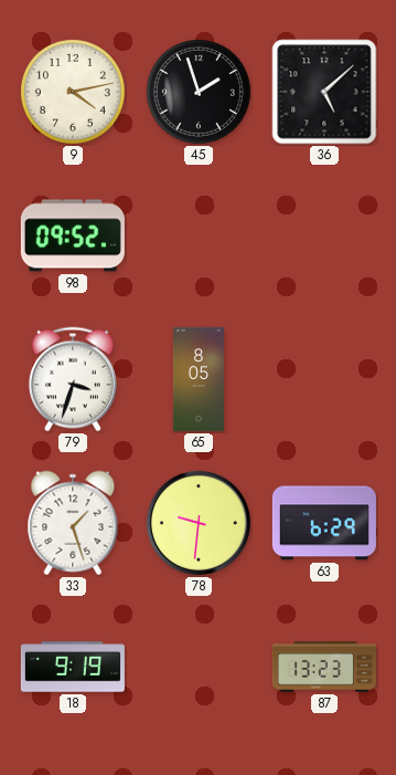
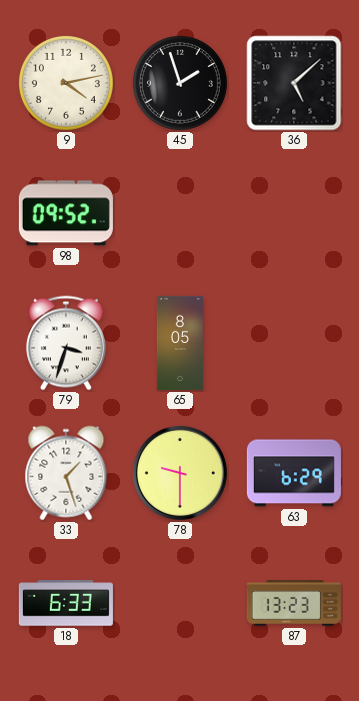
78: 9:31 -> 9:30
18: 9:19 -> 6:33
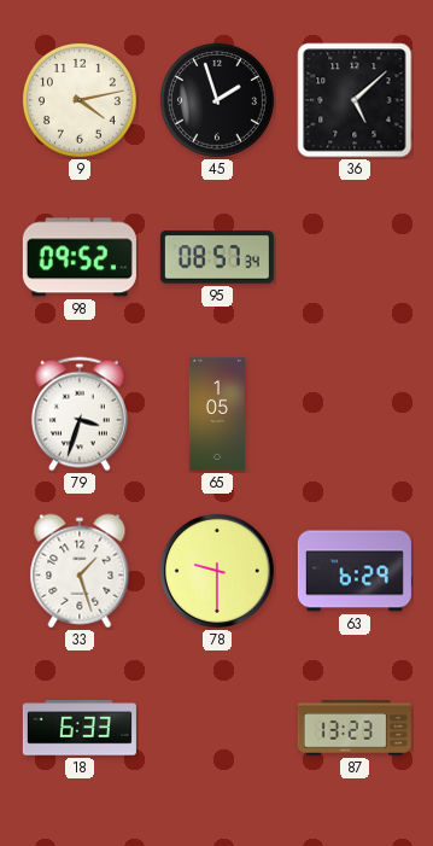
95: none -> 08:57
65: 8:05 -> 1:05
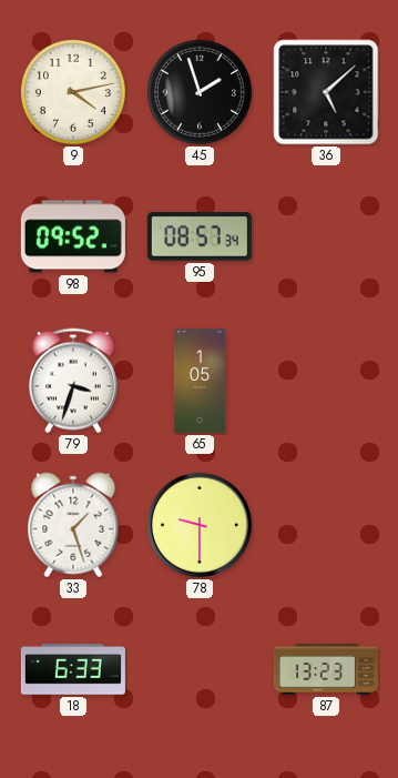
63: 6:29 -> none
